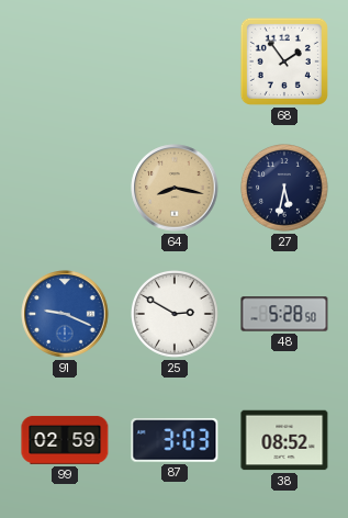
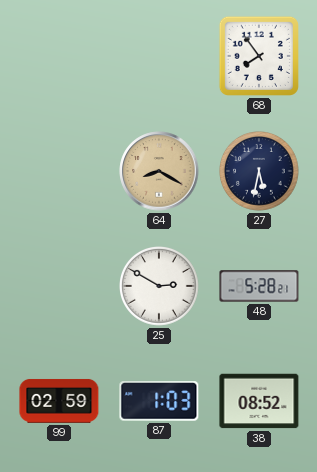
68: 1:54 -> 7:54
64: 8:17 -> 8:20
91: 9:19 -> none
48: 5:28:50 -> 5:28:21
87: 3:03 -> 1:03
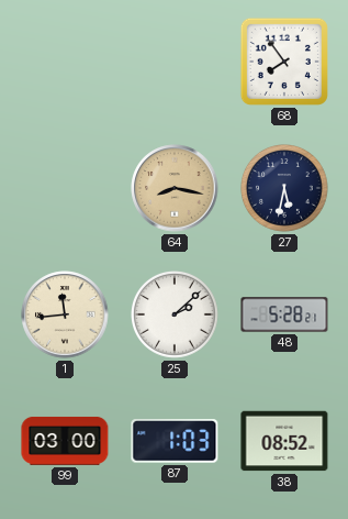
64: 8:20 -> 8:17
1: none -> 11:44
25: 2:50 -> 2:08
99: 02:59 -> 03:00
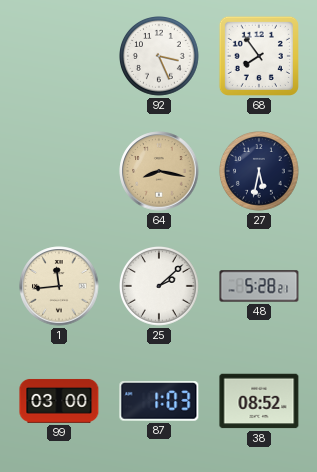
92: none -> 3:26
